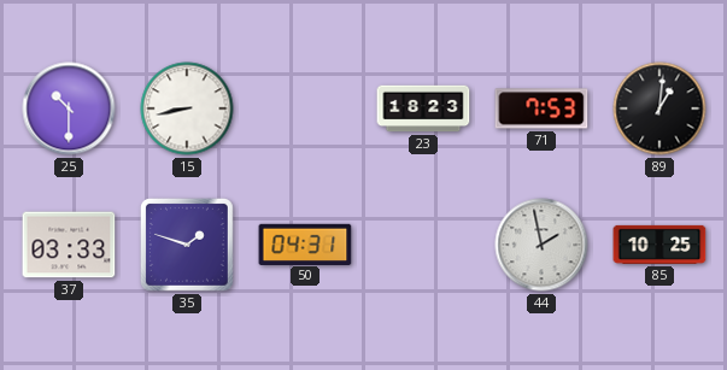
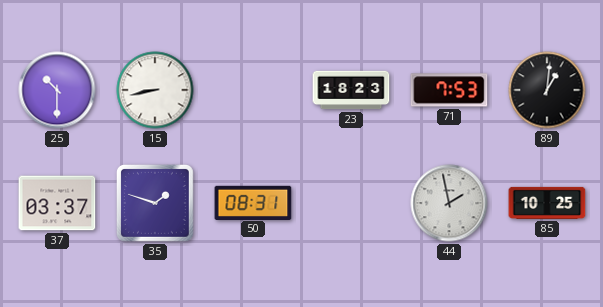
37: 03:33 -> 03:37
50: 04:31 -> 08:31
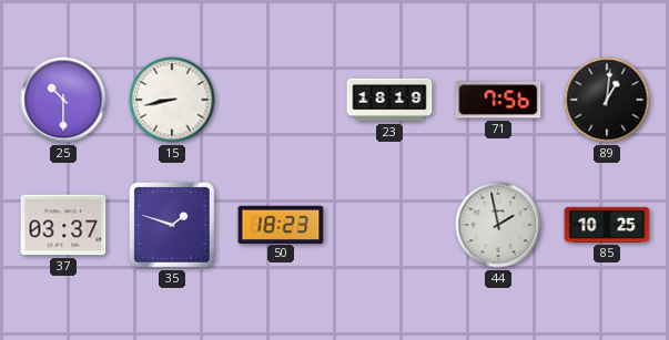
23: 18:23 -> 18:19
71: 7:53 -> 7:56
50: 08:31 -> 18:23
